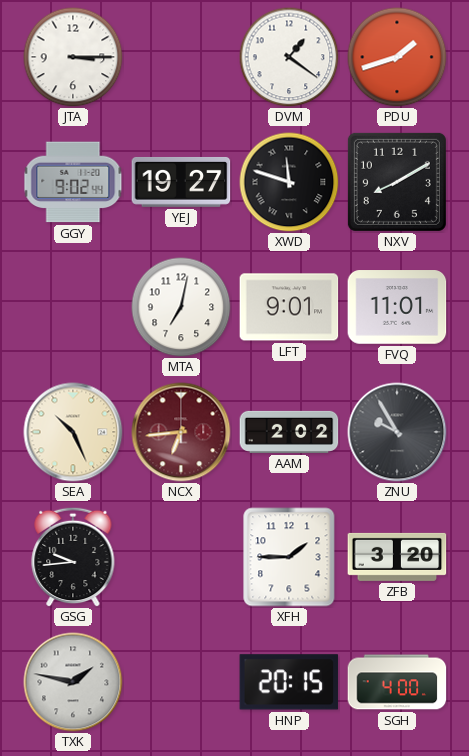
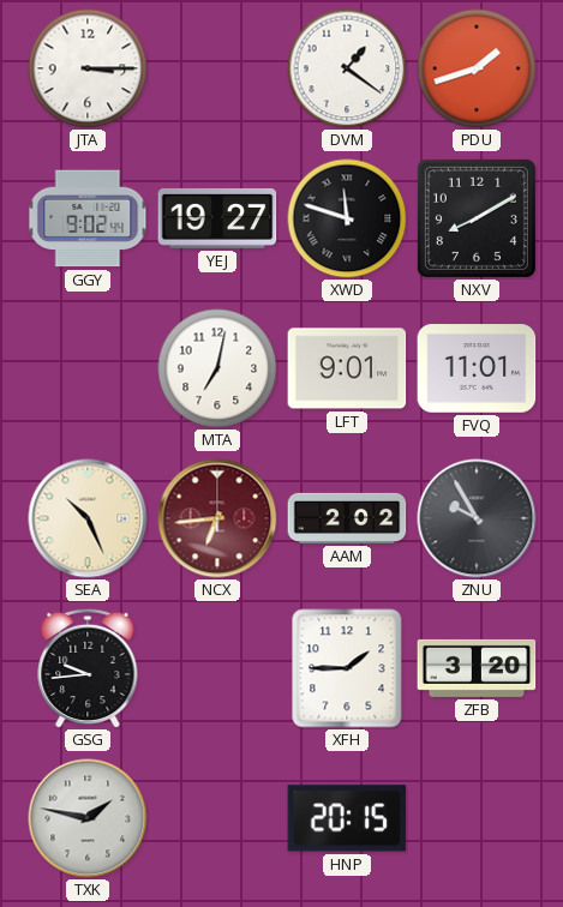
SGH: 4:00 -> none
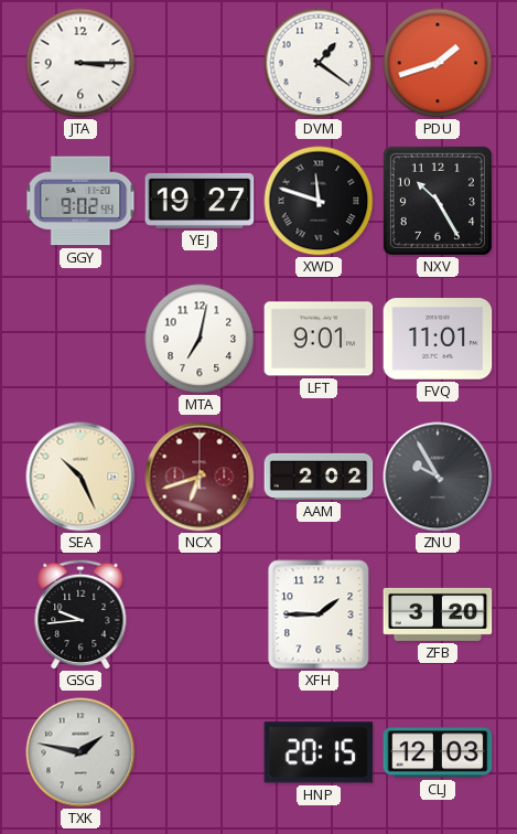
NXV: 8:10 -> 10:25
NCX: 6:44 -> 6:42
CLJ: none -> 12:03
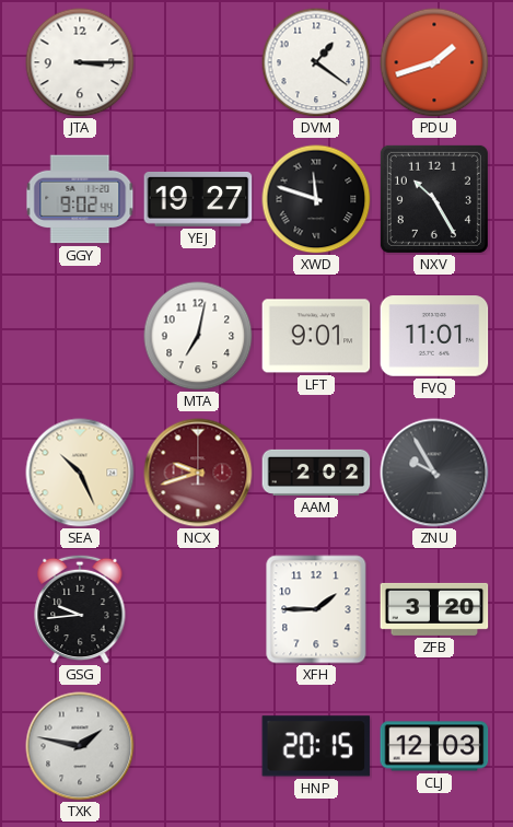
NCX: 6:42 -> 9:42
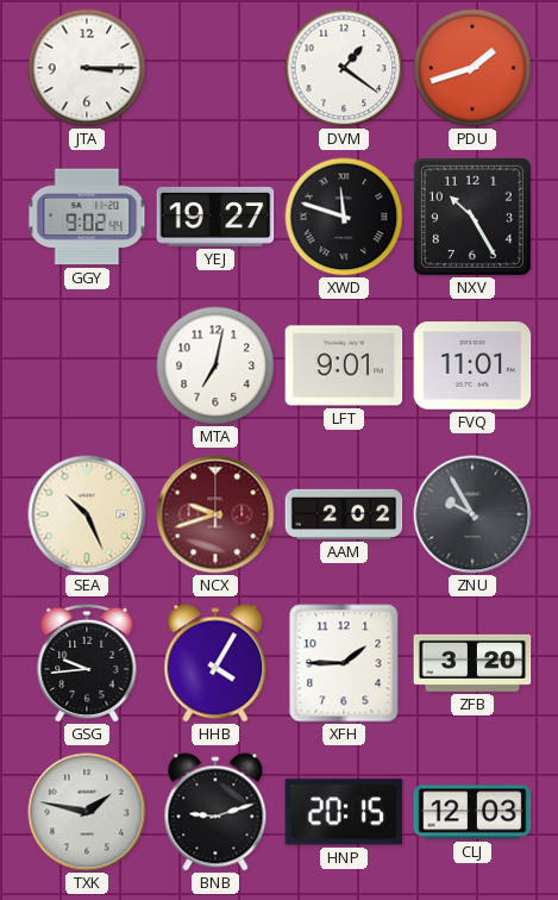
HHB: none -> 4:05
BNB: none -> 9:12
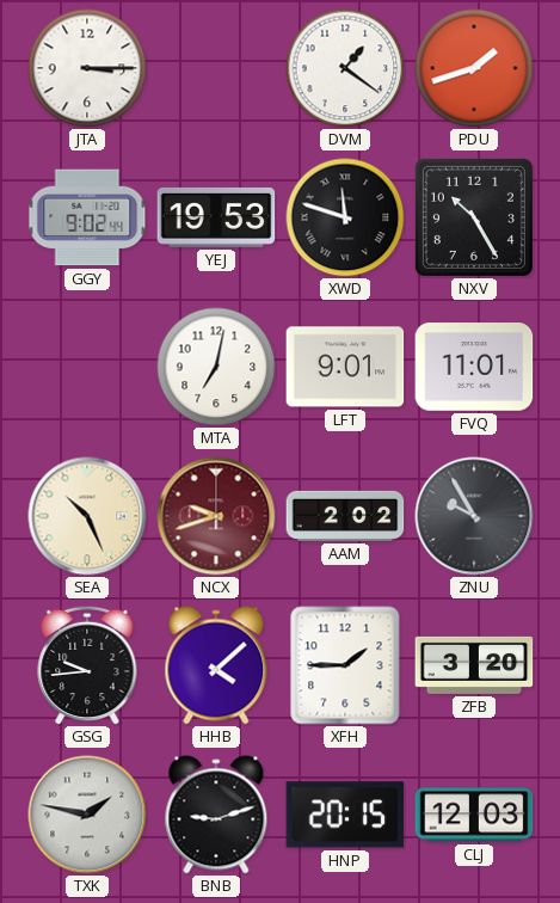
YEJ: 19:27 -> 19:53
HHB: 4:05 -> 4:08
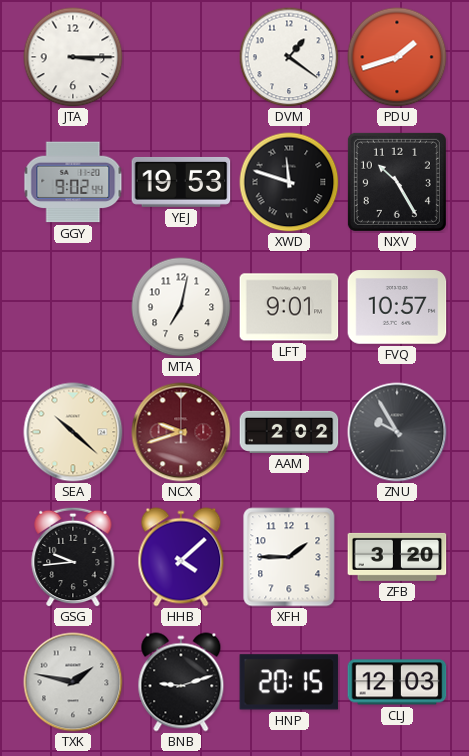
FVQ: 11:01 -> 10:57
SEA: 10:26 -> 10:22
